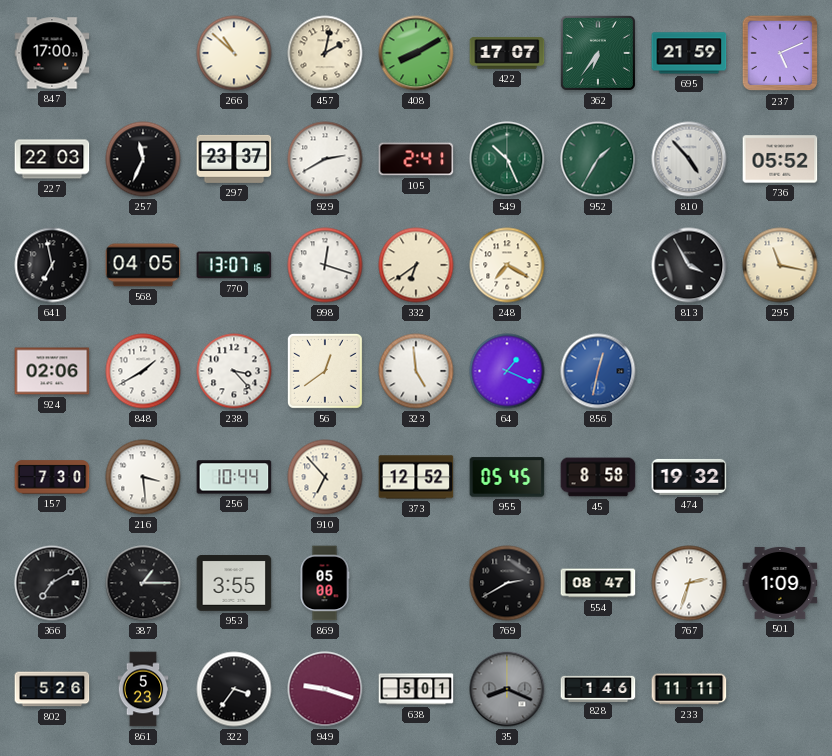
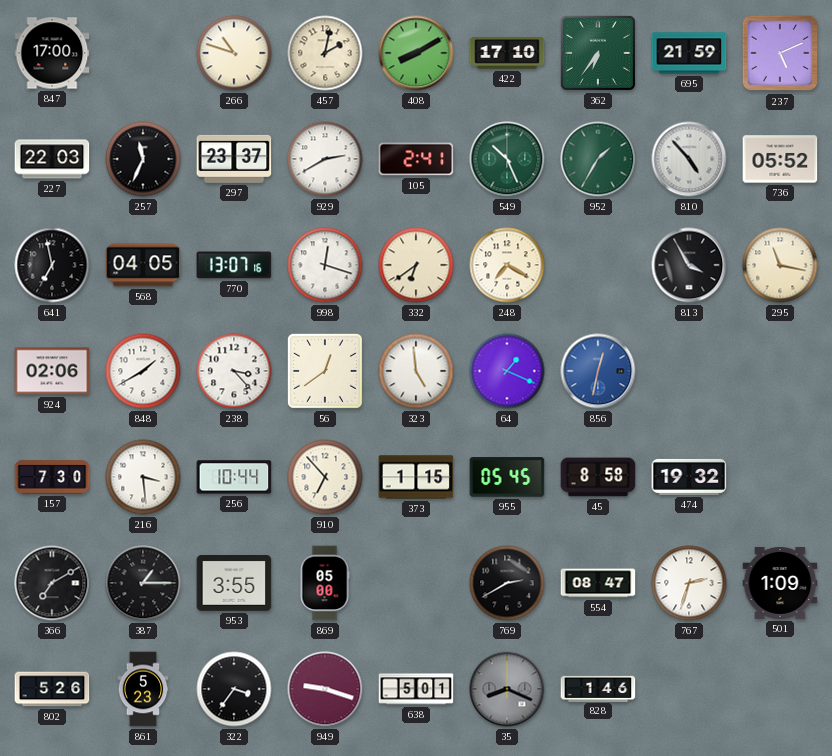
266: 10:52 -> 10:48
422: 17:07 -> 17:10
373: 12:52 -> 1:15
233: 11:11 -> none
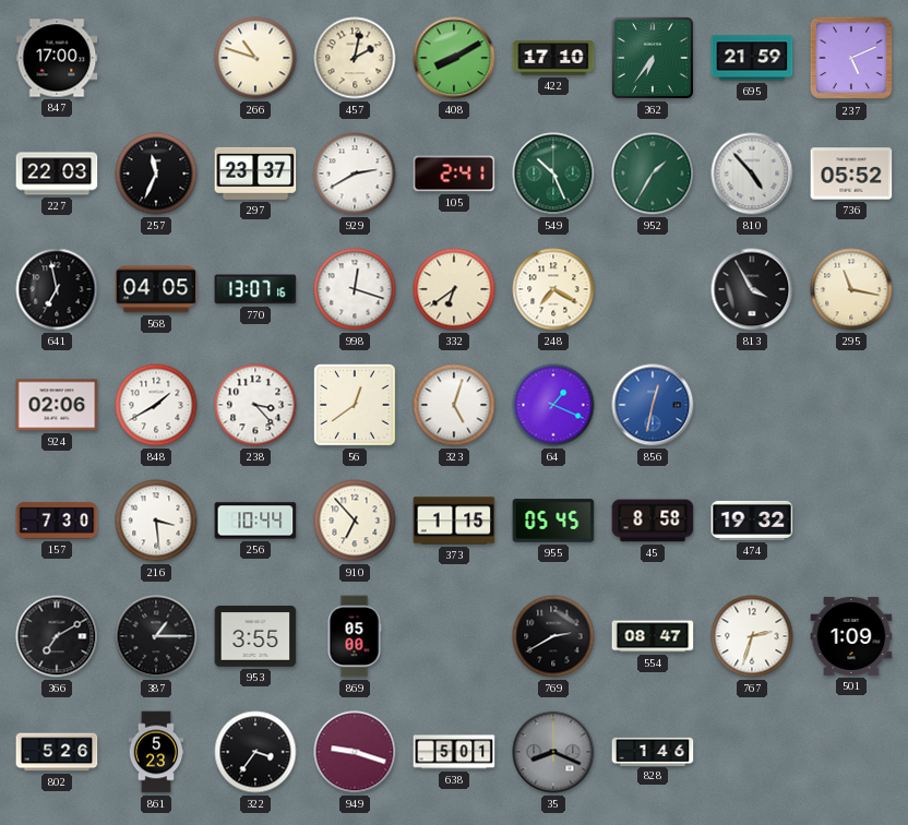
323: 4:59 -> 5:03
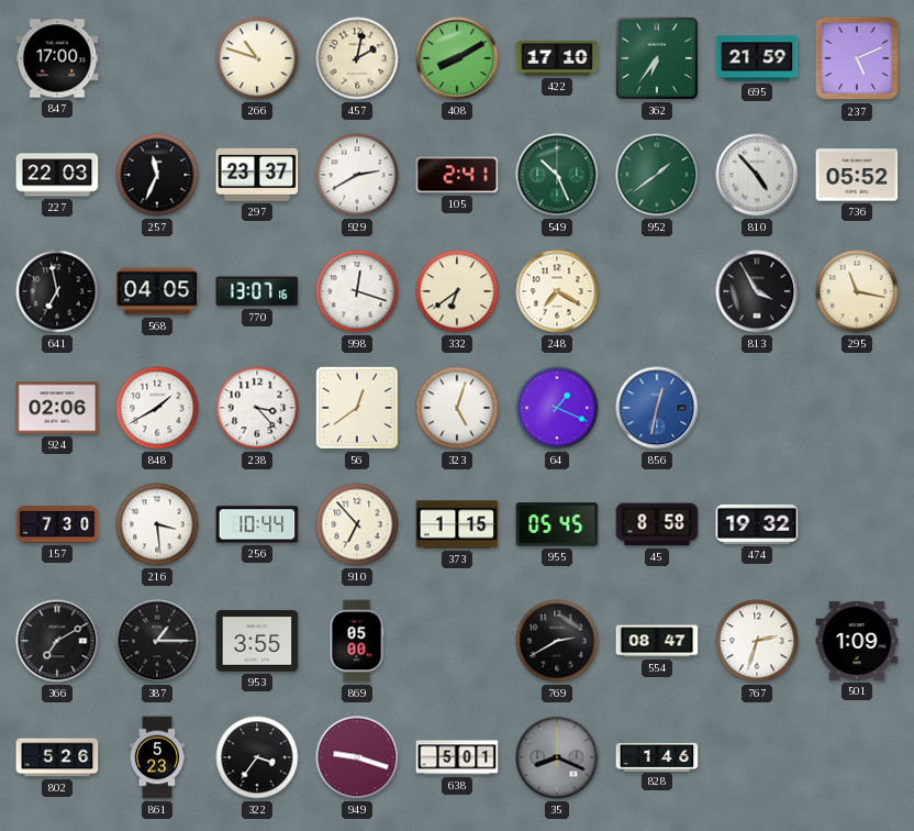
952: 1:35 -> 1:39
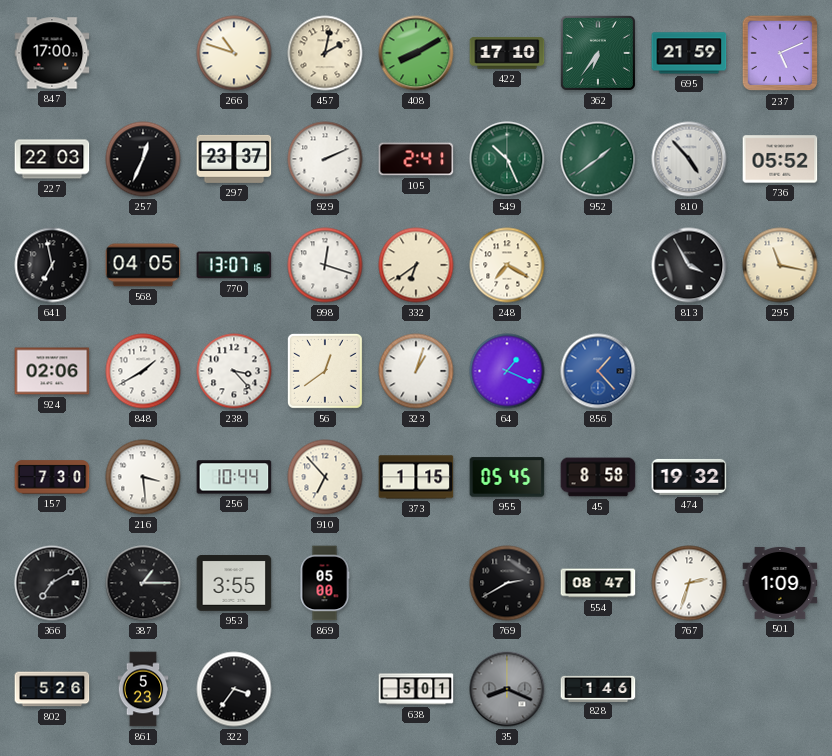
257: 11:34 -> 12:34
929: 2:40 -> 2:11
323: 5:03 -> 1:03
856: 12:32 -> 1:23
949: 9:18 -> none
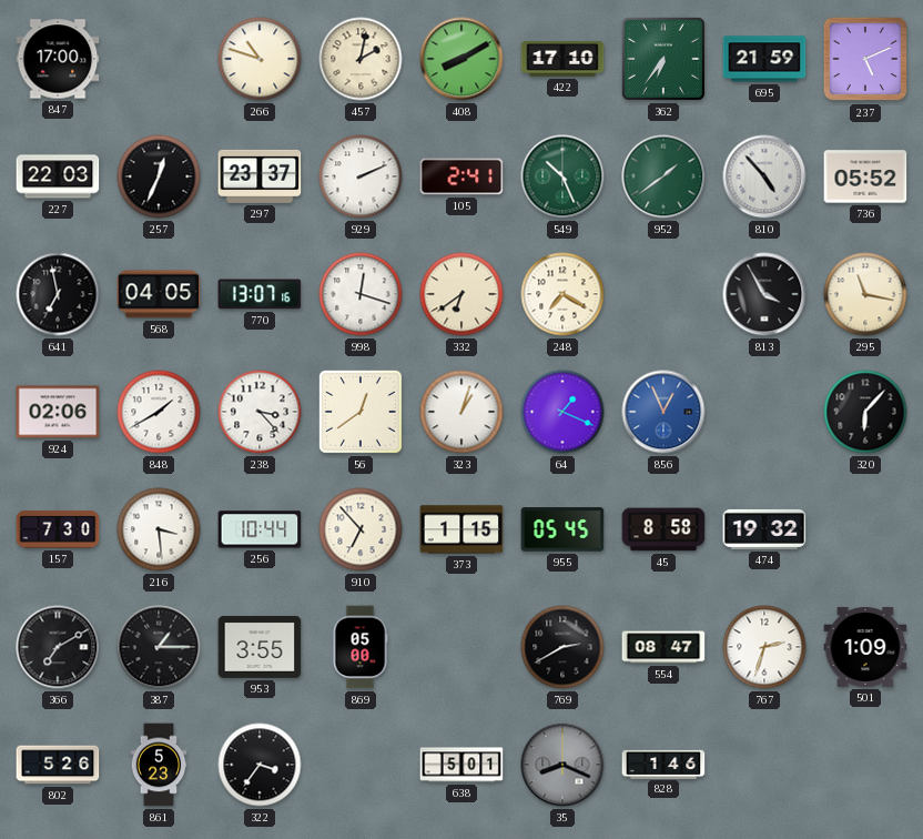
856: 1:23 -> 12:56
320: none -> 6:07
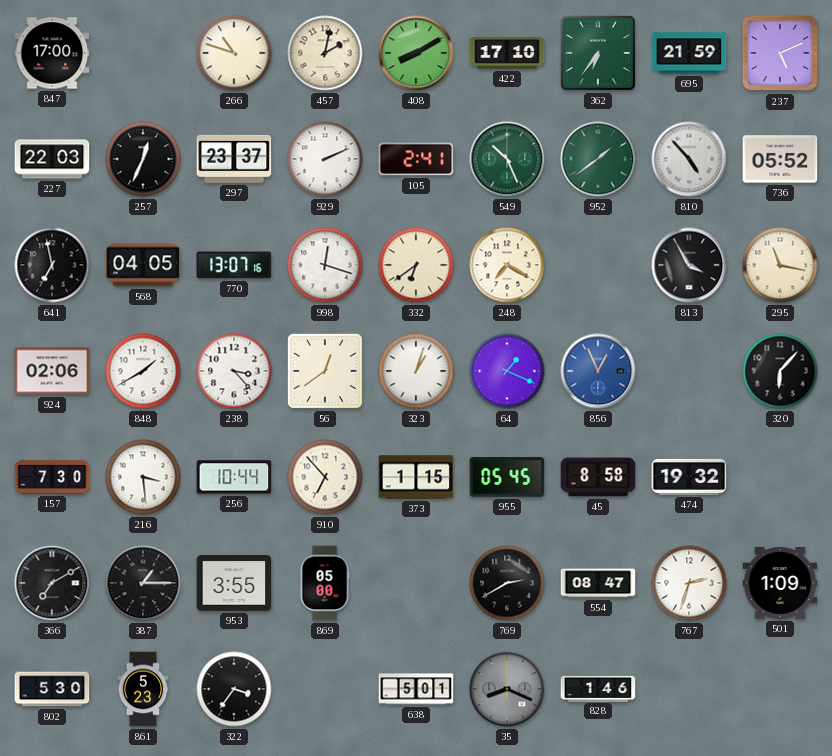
802: 5:26 -> 5:30
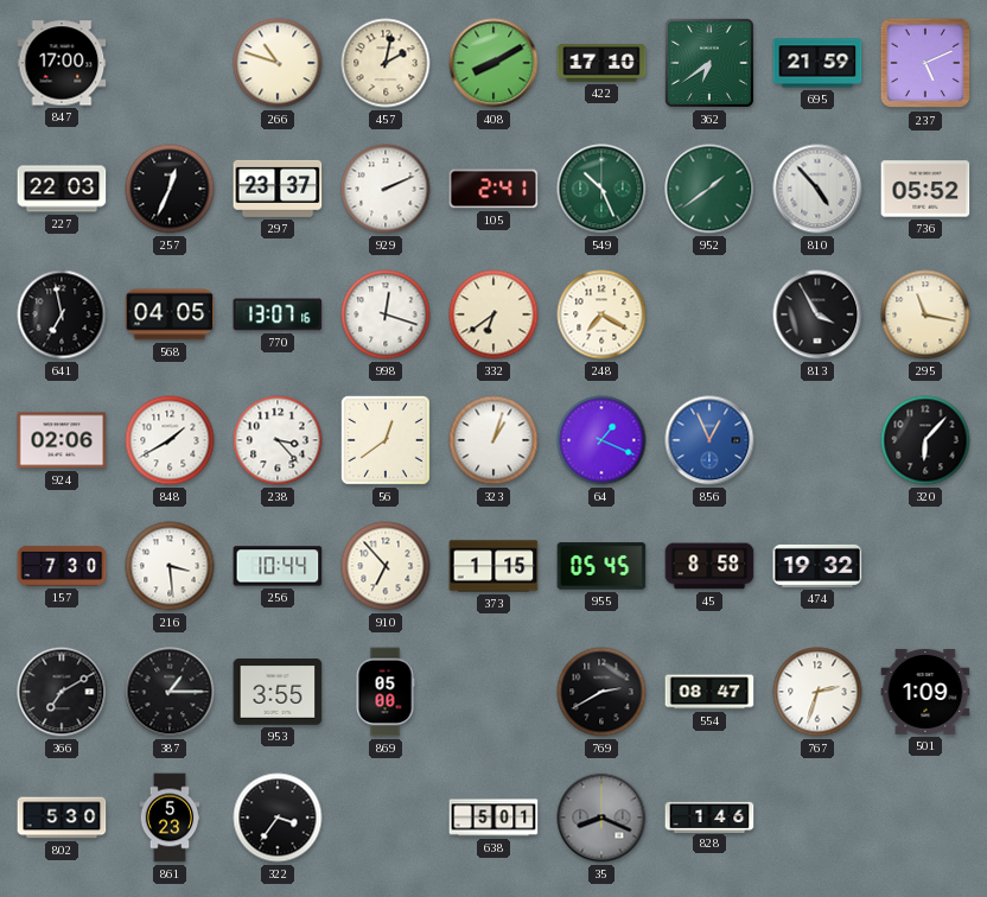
362: 6:36 -> 6:39
